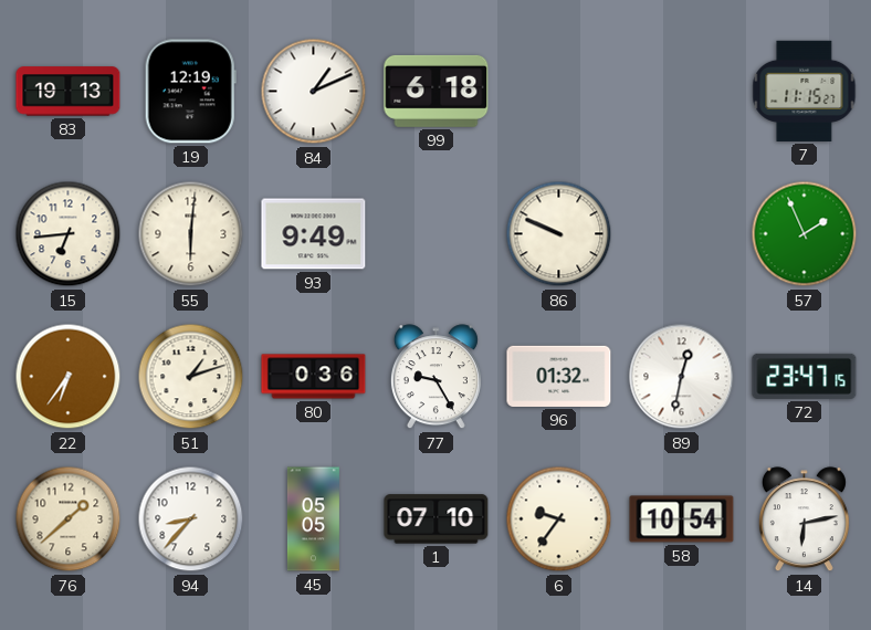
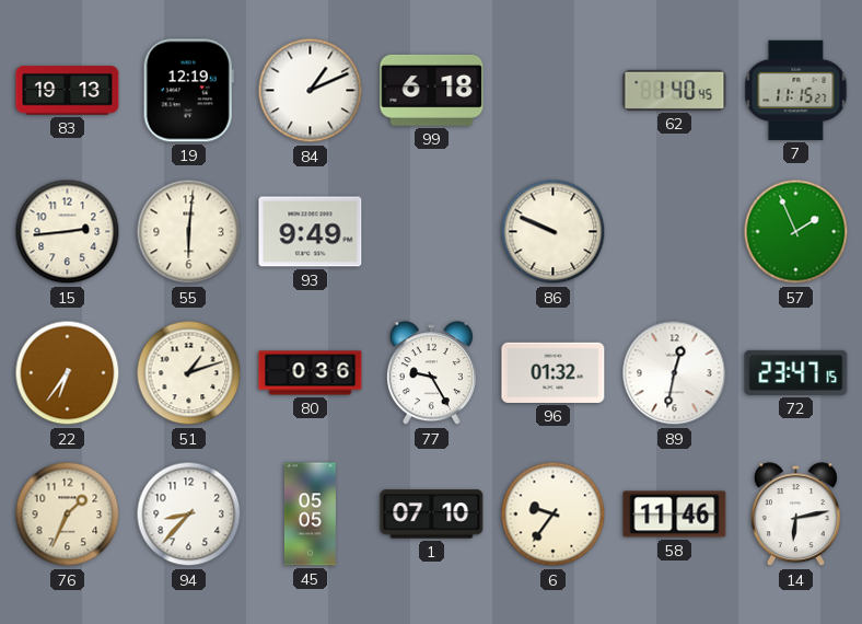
62: none -> 1:40
15: 6:44 -> 2:44
76: 1:38 -> 1:34
58: 10:54 -> 11:46
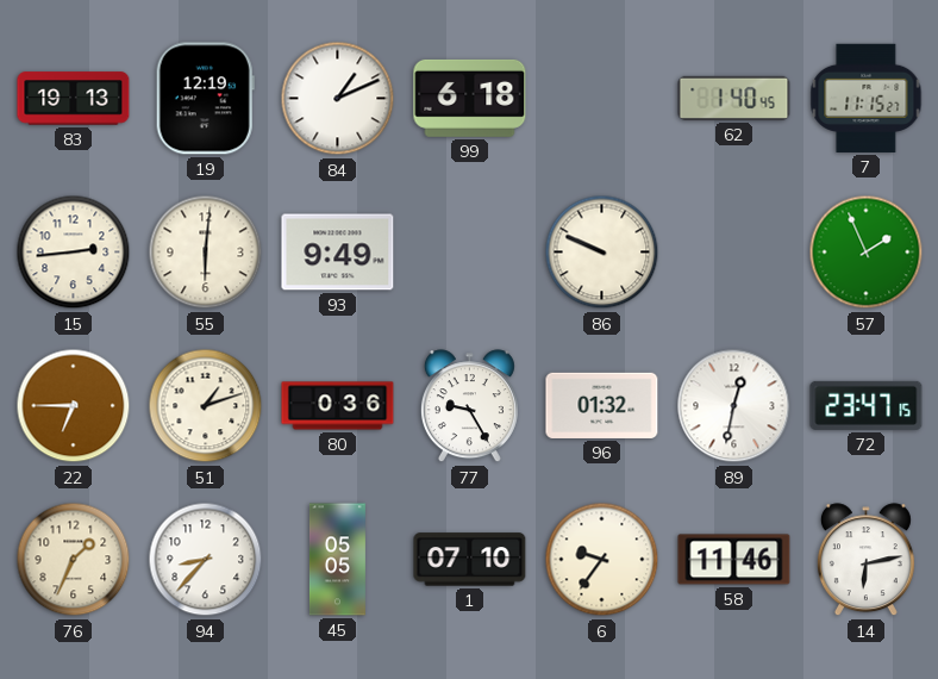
22: 6:36 -> 6:45
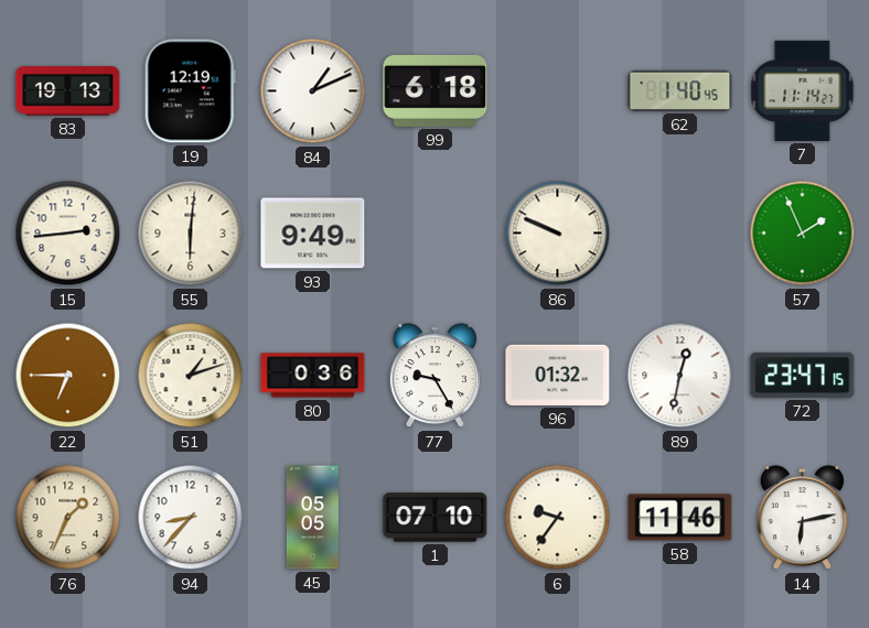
7: 11:15 -> 11:14
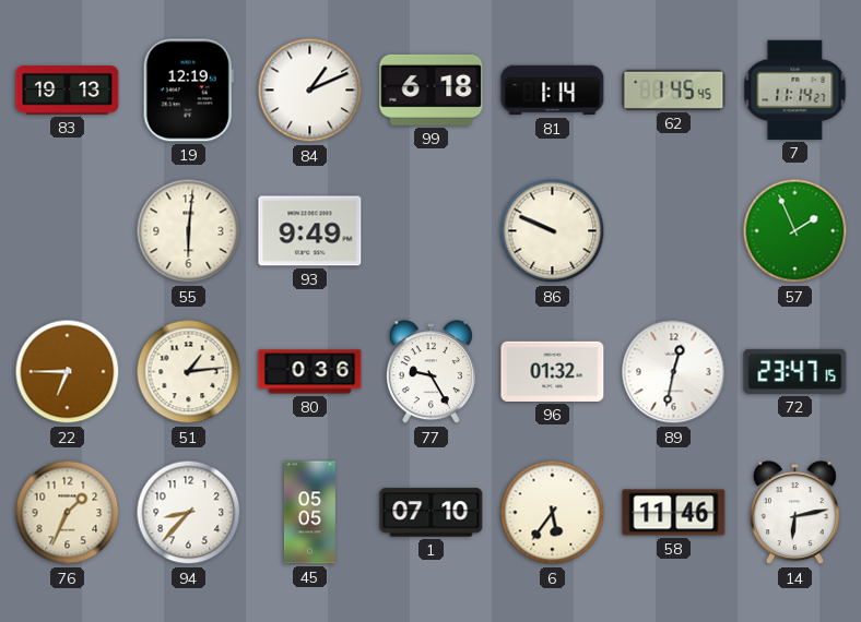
81: none -> 1:14
62: 1:40 -> 1:45
15: 2:44 -> none
51: 1:12 -> 1:14
6: 9:36 -> 5:36
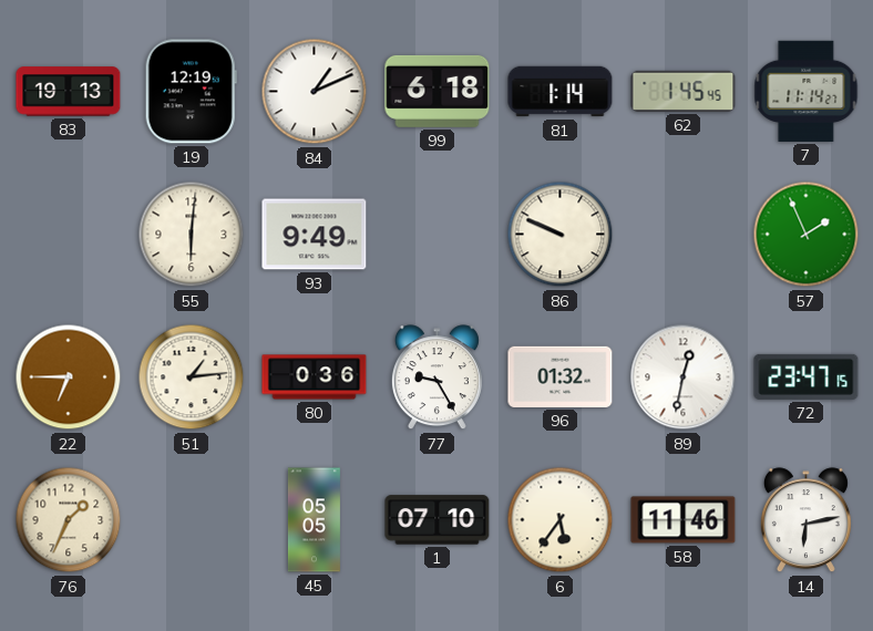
94: 8:37 -> none
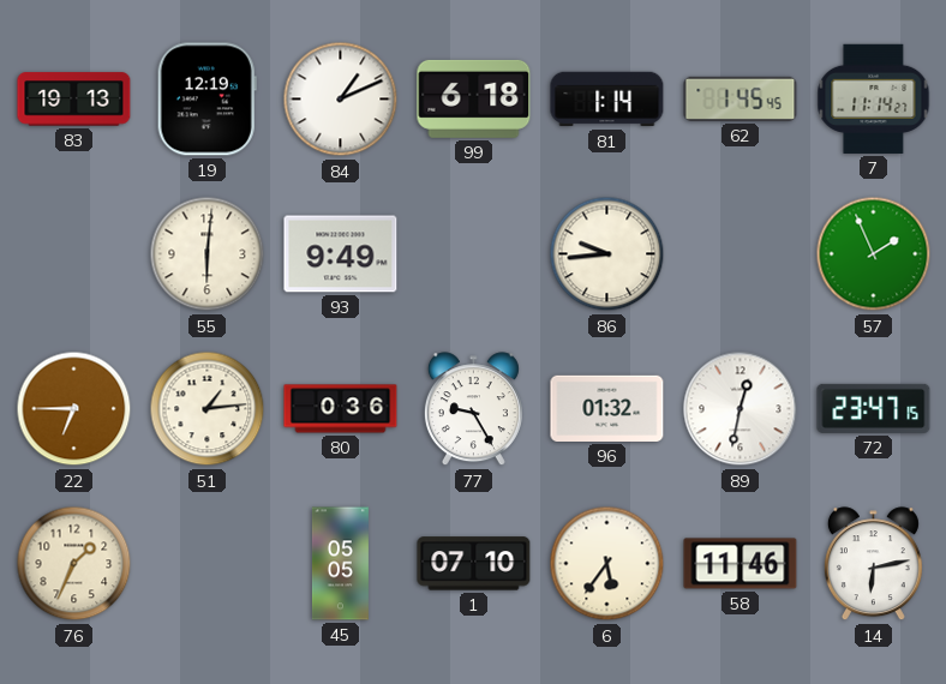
86: 9:49 -> 9:44
